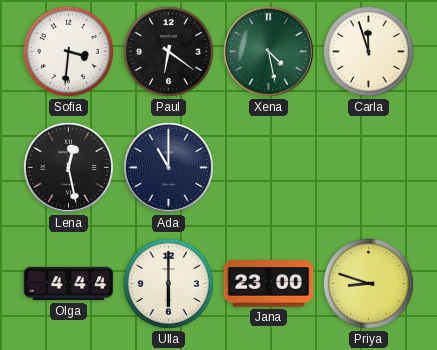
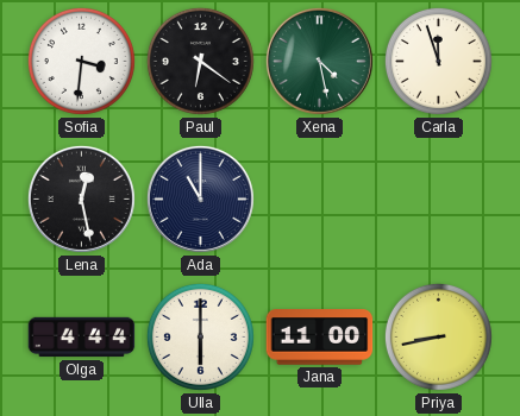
Jana: 23:00 -> 11:00
Priya: 8:48 -> 8:43
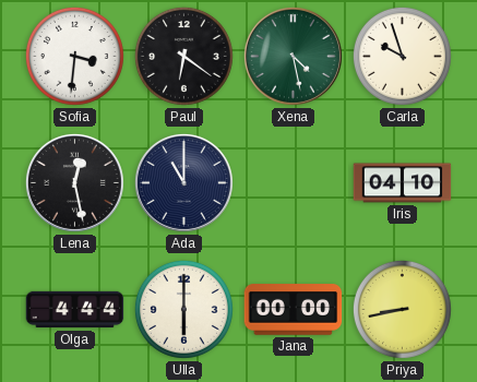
Carla: 11:57 -> 9:57
Iris: none -> 04:10
Jana: 11:00 -> 00:00
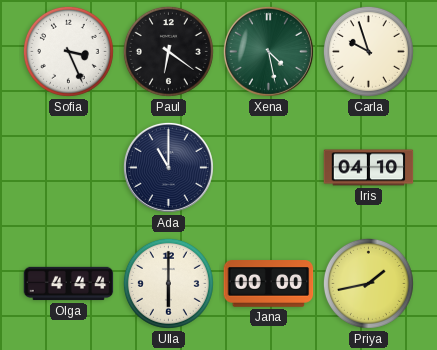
Sofia: 3:31 -> 3:26
Lena: 12:28 -> none
Priya: 8:43 -> 1:43
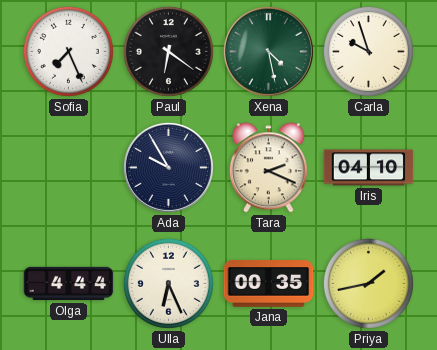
Sofia: 3:26 -> 7:26
Ada: 11:00 -> 9:55
Tara: none -> 2:19
Ulla: 6:00 -> 6:26
Jana: 00:00 -> 00:35
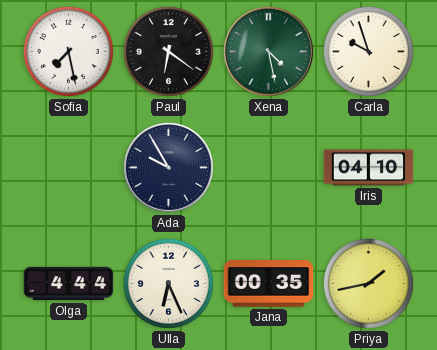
Sofia: 7:26 -> 7:28
Tara: 2:19 -> none
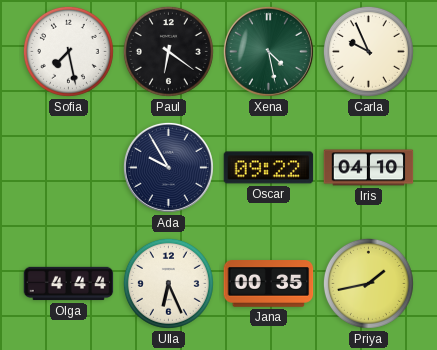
Carla: 9:57 -> 9:56
Oscar: none -> 09:22
